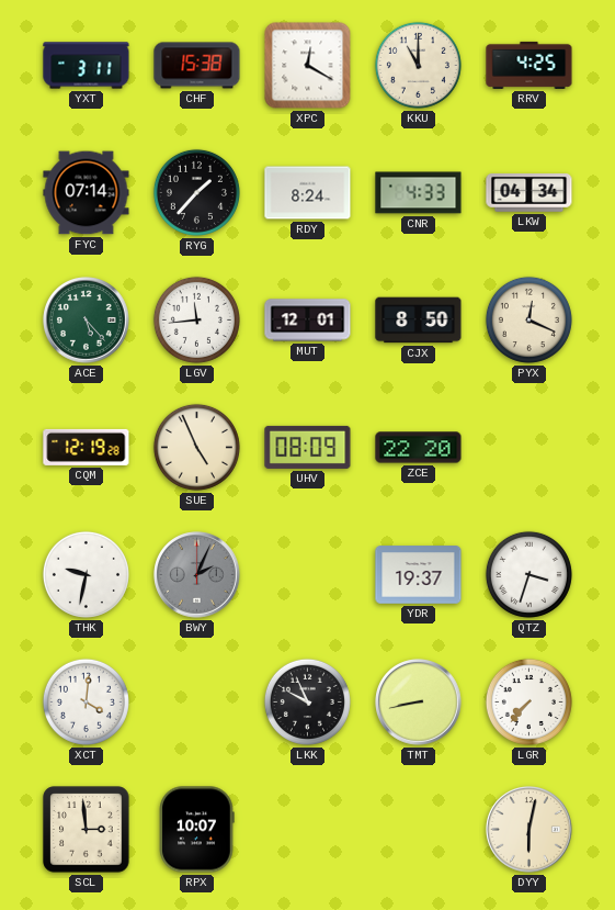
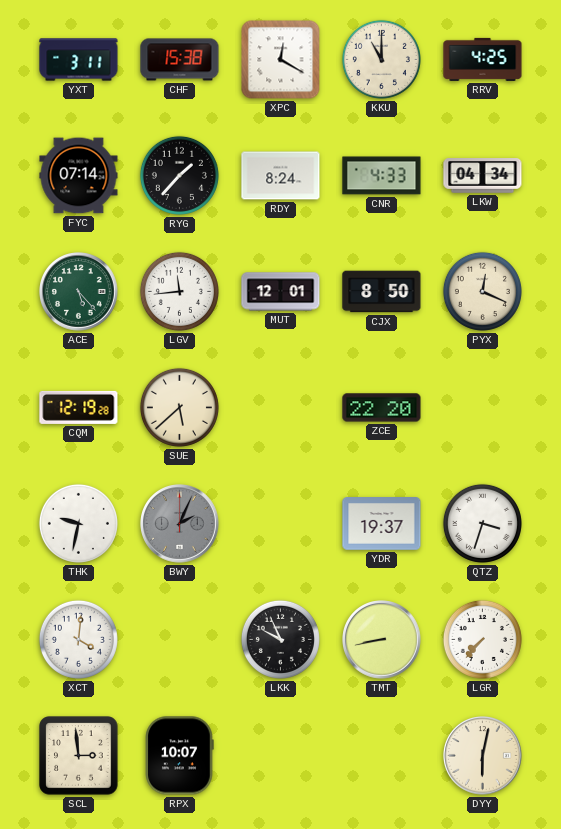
SUE: 4:56 -> 5:38
UHV: 08:09 -> none
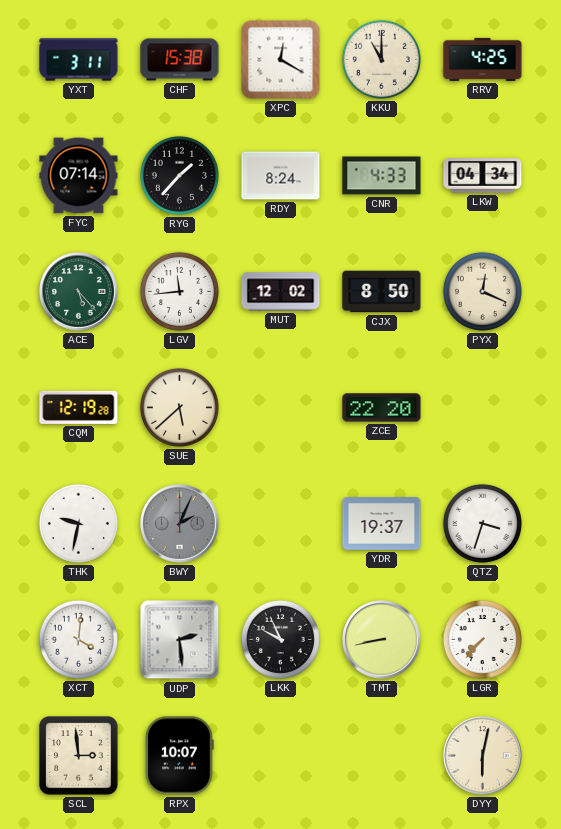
MUT: 12:01 -> 12:02
UDP: none -> 2:29
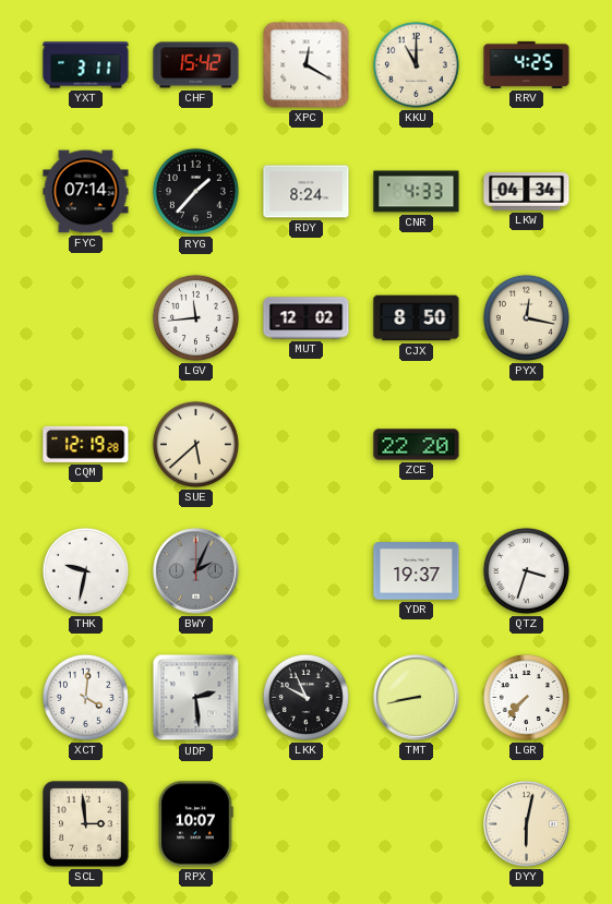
CHF: 15:38 -> 15:42
ACE: 5:23 -> none
PYX: 12:19 -> 12:17
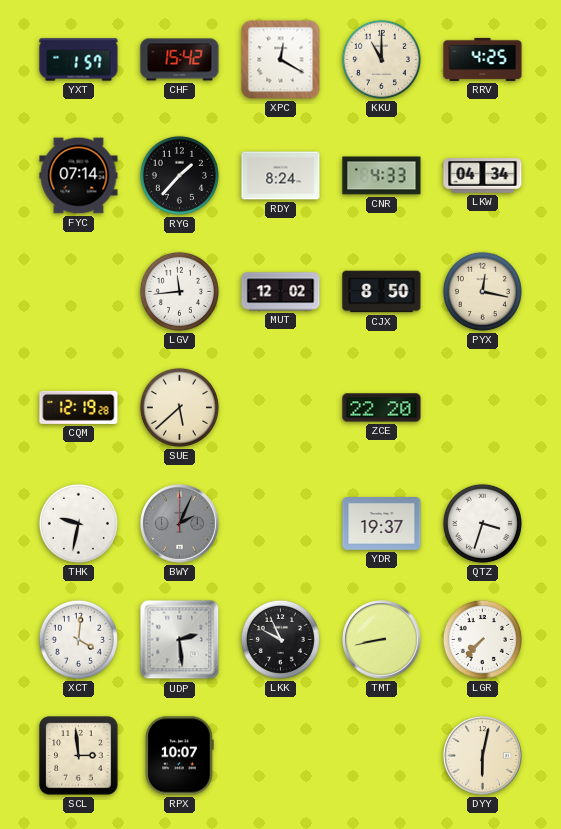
YXT: 3:11 -> 1:57
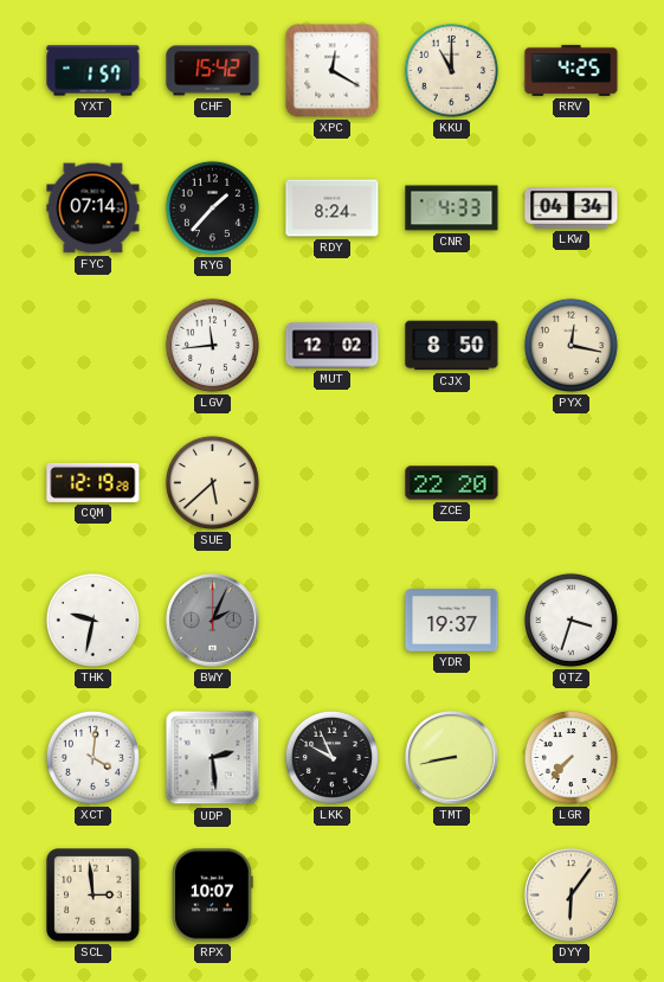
DYY: 6:02 -> 6:06
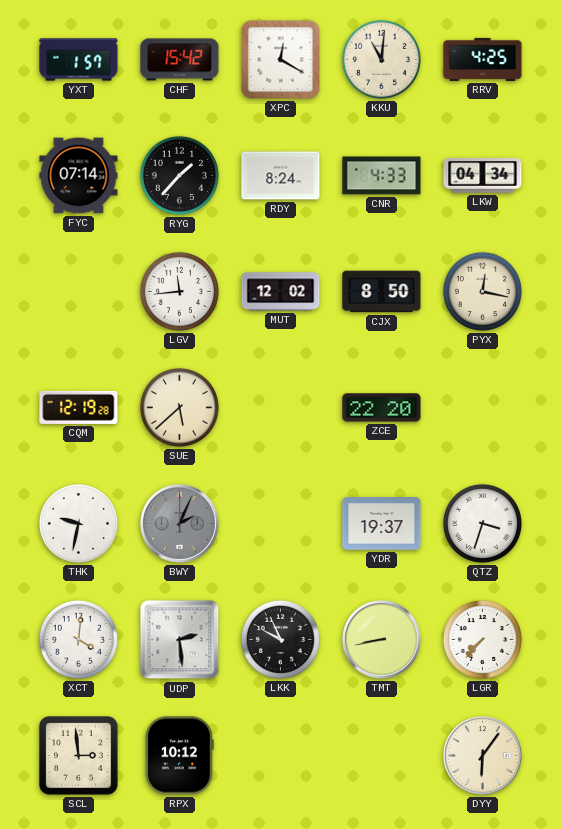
KKU: 11:00 -> 11:01
RPX: 10:07 -> 10:12
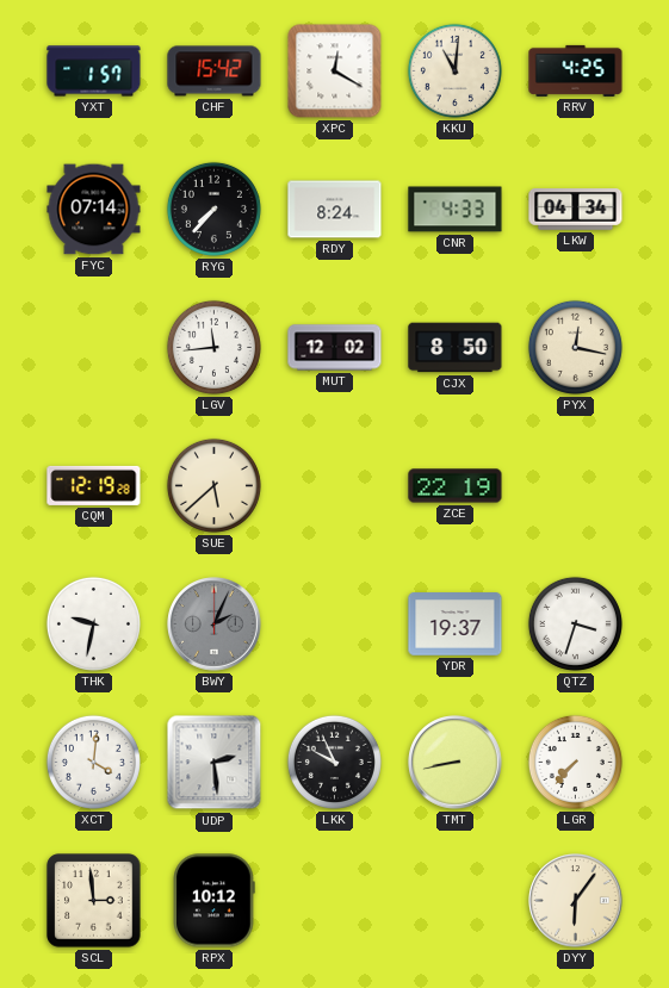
RYG: 1:37 -> 7:37
ZCE: 22:20 -> 22:19
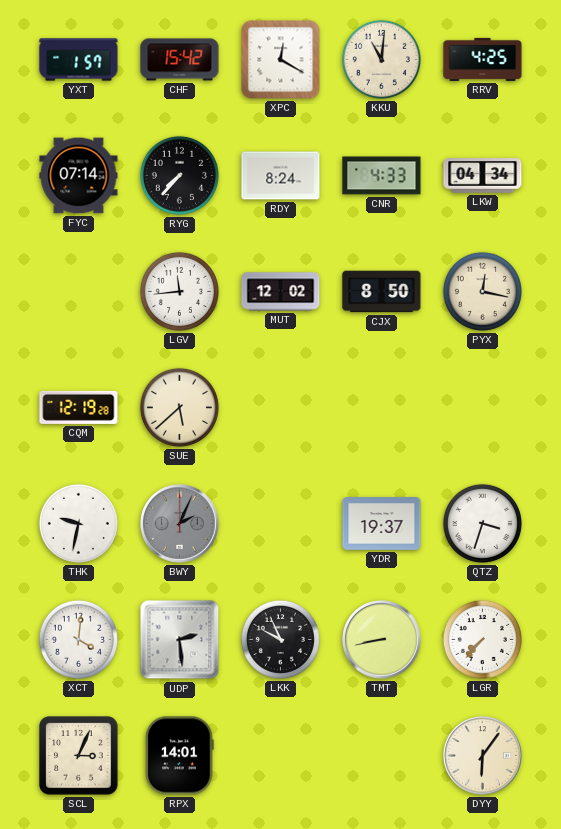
ZCE: 22:19 -> none
SCL: 2:59 -> 3:04
RPX: 10:12 -> 14:01
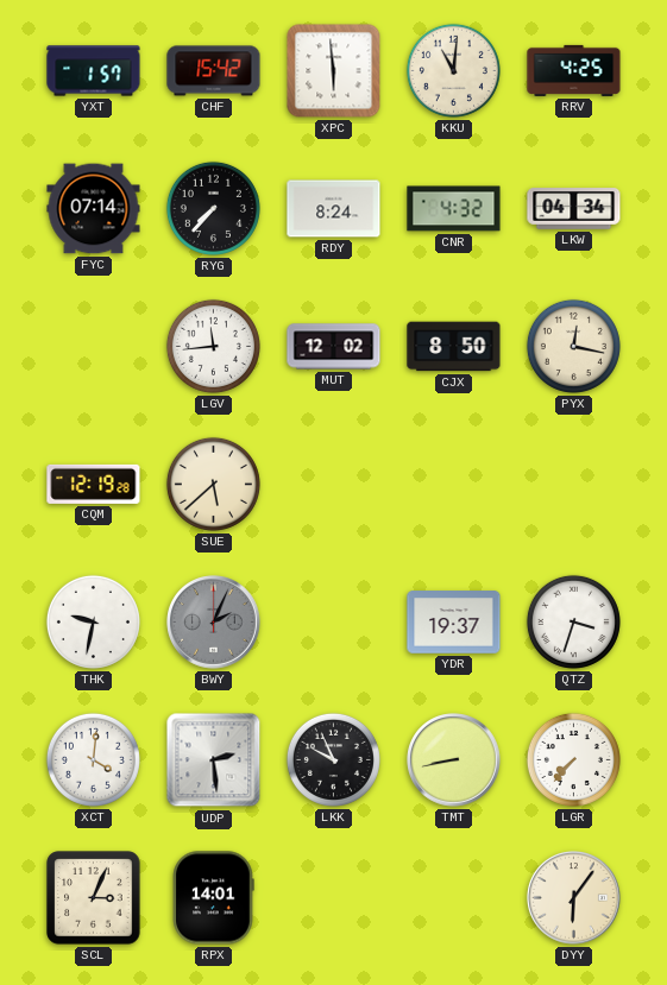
XPC: 12:20 -> 5:59
CNR: 4:33 -> 4:32
